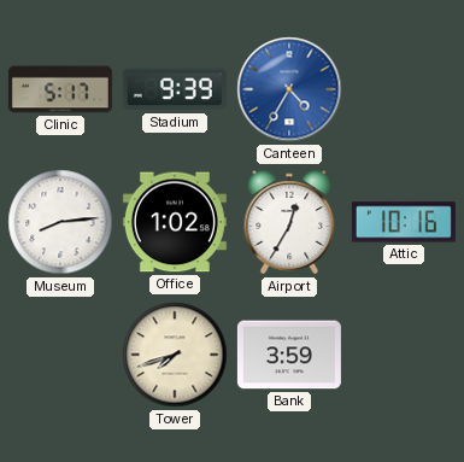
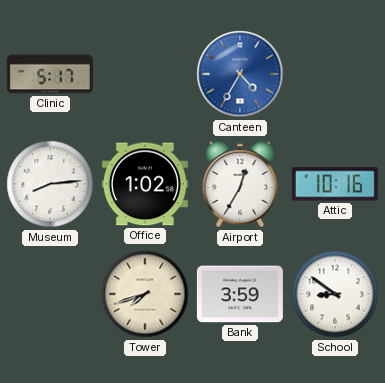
Stadium: 9:39 -> none
School: none -> 8:51
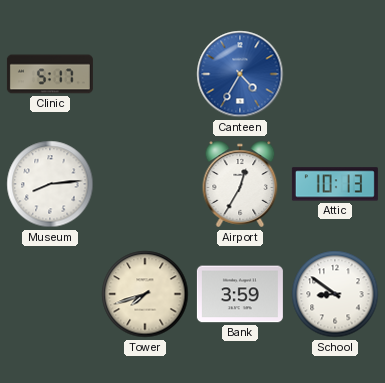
Office: 1:02 -> none
Attic: 10:16 -> 10:13
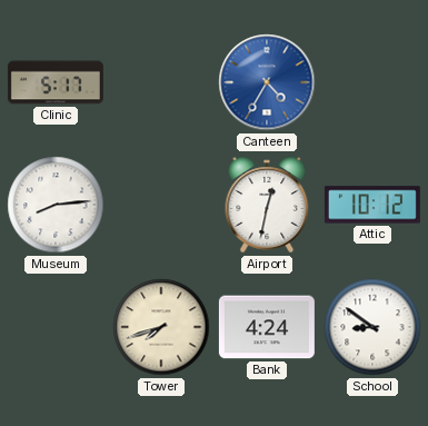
Airport: 12:35 -> 12:32
Attic: 10:13 -> 10:12
Bank: 3:59 -> 4:24
